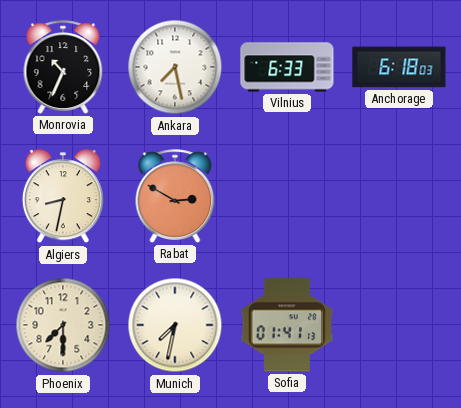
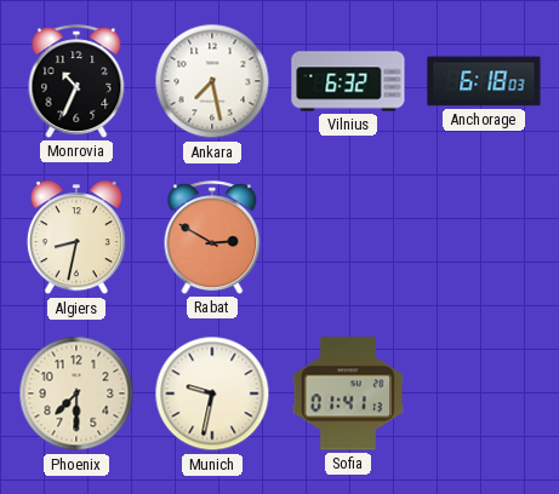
Vilnius: 6:33 -> 6:32
Munich: 7:32 -> 9:32
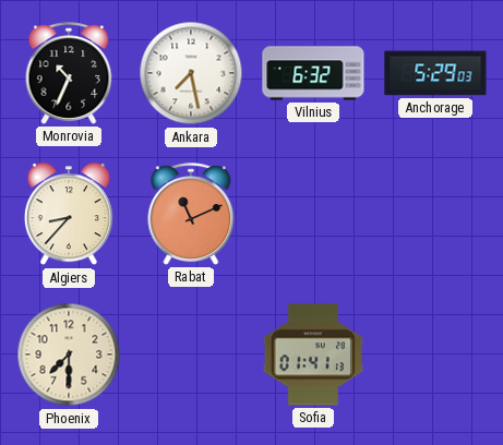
Anchorage: 6:18 -> 5:29
Algiers: 8:32 -> 8:37
Rabat: 2:50 -> 11:11
Munich: 9:32 -> none
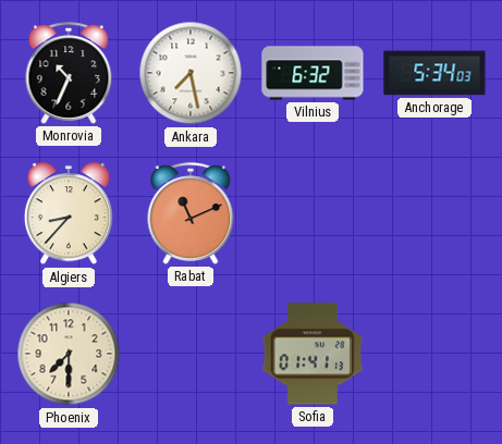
Anchorage: 5:29 -> 5:34
